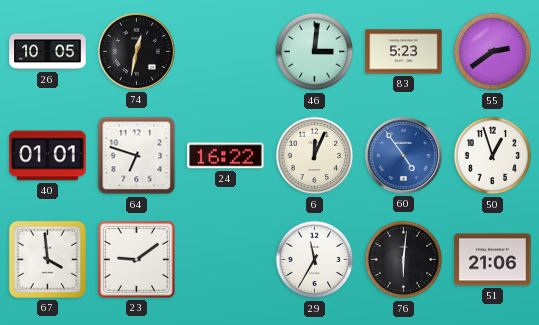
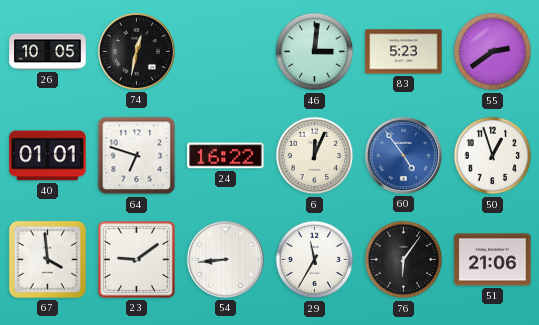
54: none -> 8:44
76: 6:01 -> 6:06
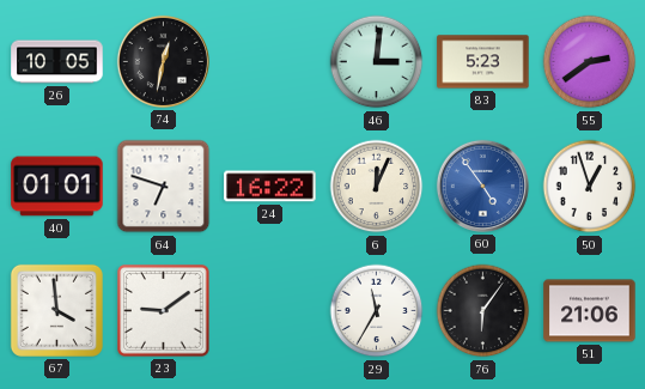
54: 8:44 -> none
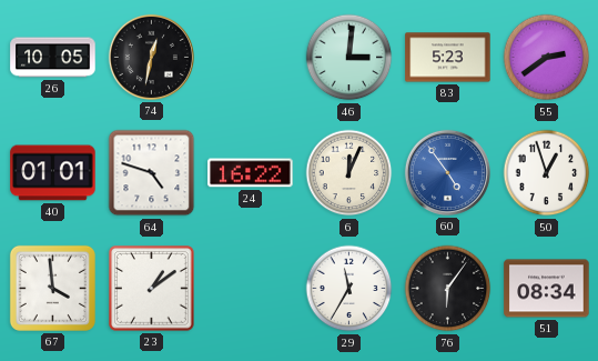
64: 6:48 -> 4:48
23: 9:09 -> 1:09
51: 21:06 -> 08:34
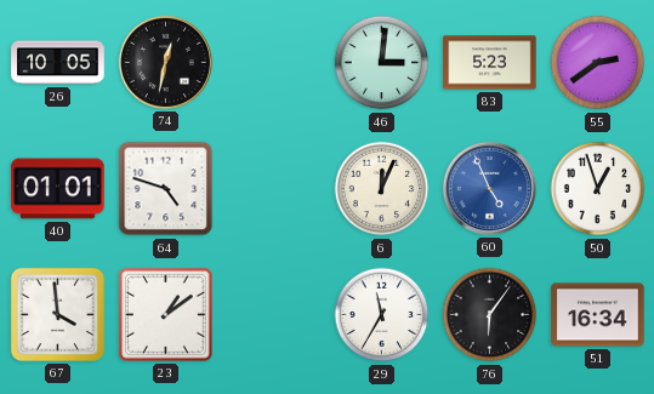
24: 16:22 -> none
60: 4:54 -> 4:56
51: 08:34 -> 16:34
